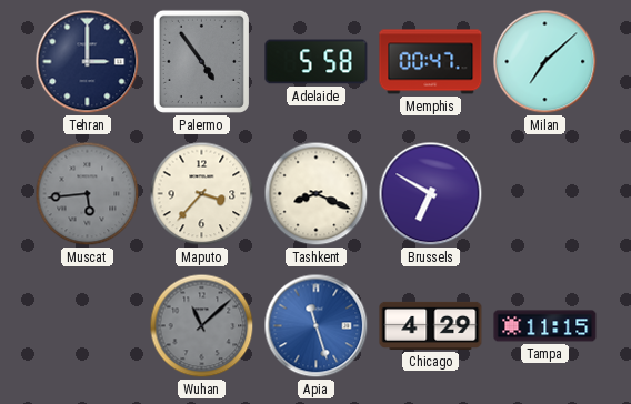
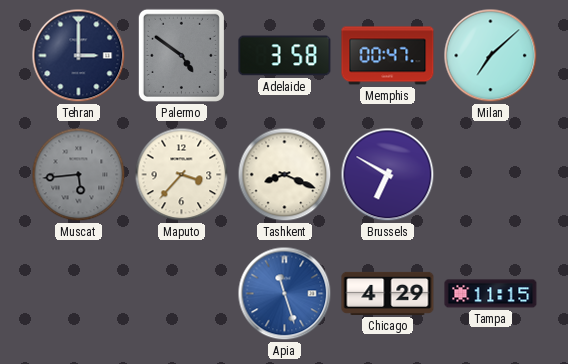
Palermo: 4:54 -> 4:51
Adelaide: 5:58 -> 3:58
Wuhan: 11:08 -> none
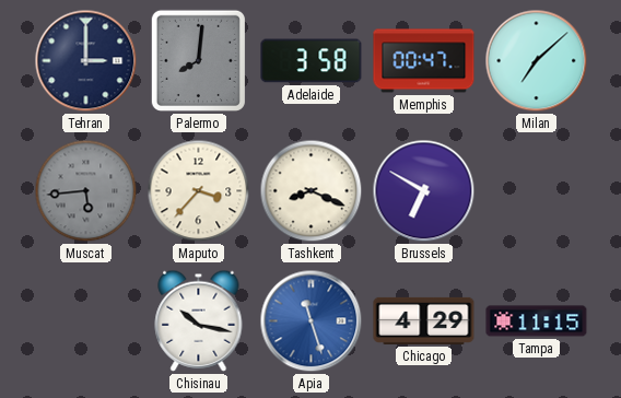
Palermo: 4:51 -> 8:01
Chisinau: none -> 10:17
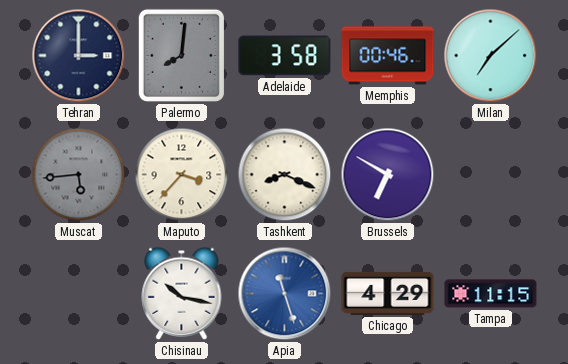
Memphis: 00:47 -> 00:46
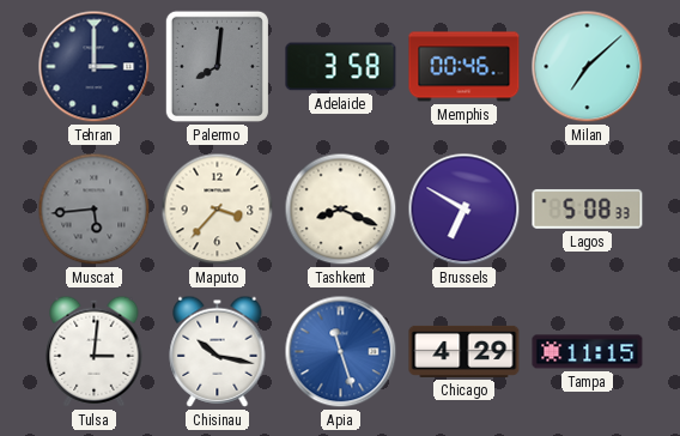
Lagos: none -> 5:08
Tulsa: none -> 3:01
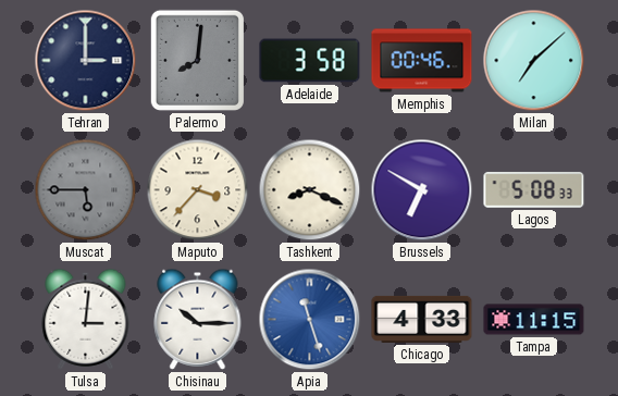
Muscat: 5:44 -> 5:45
Chisinau: 10:17 -> 10:15
Chicago: 4:29 -> 4:33
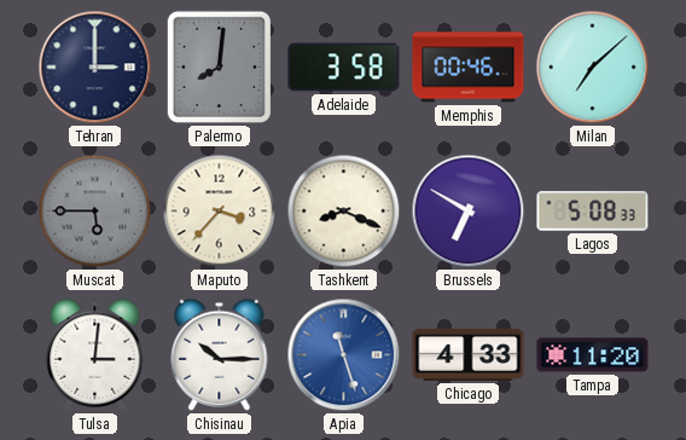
Tampa: 11:15 -> 11:20
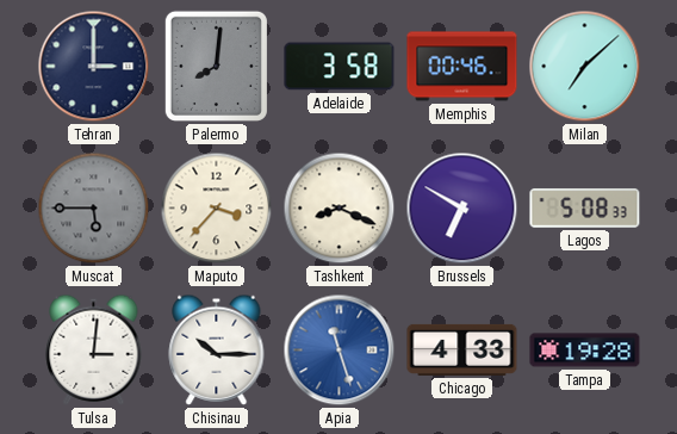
Tampa: 11:20 -> 19:28
